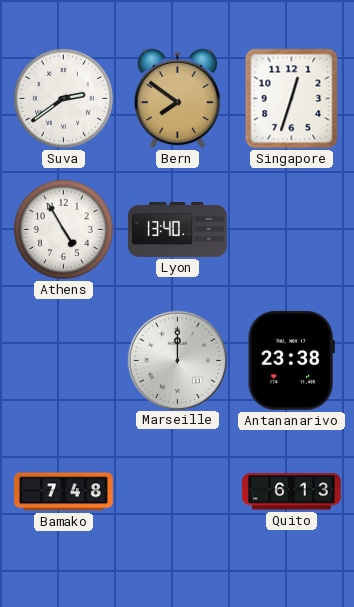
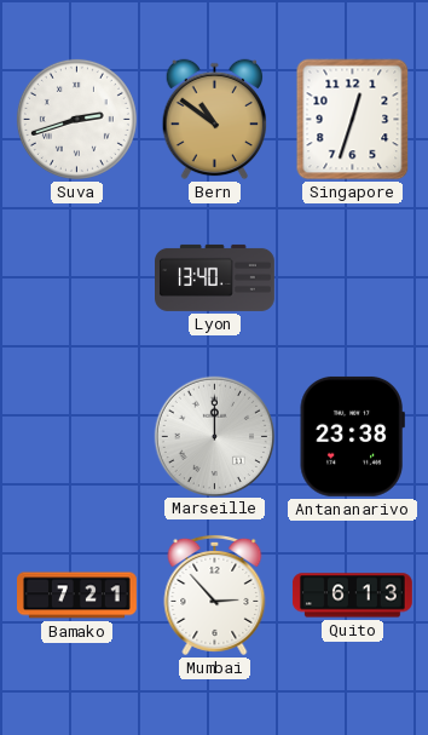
Suva: 2:39 -> 2:42
Bern: 7:51 -> 10:51
Athens: 4:55 -> none
Bamako: 7:48 -> 7:21
Mumbai: none -> 2:53
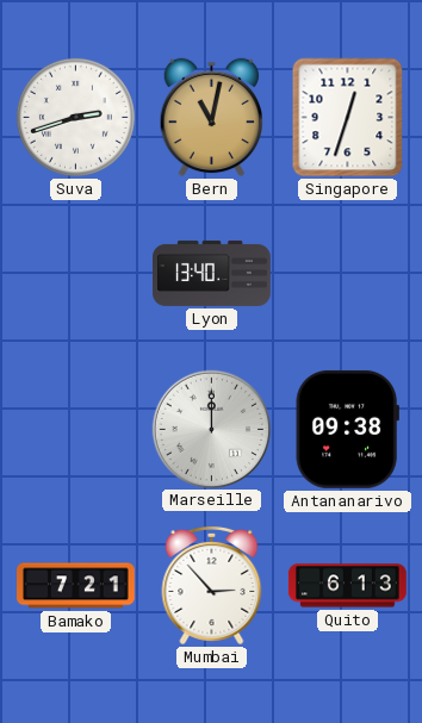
Bern: 10:51 -> 11:02
Antananarivo: 23:38 -> 09:38
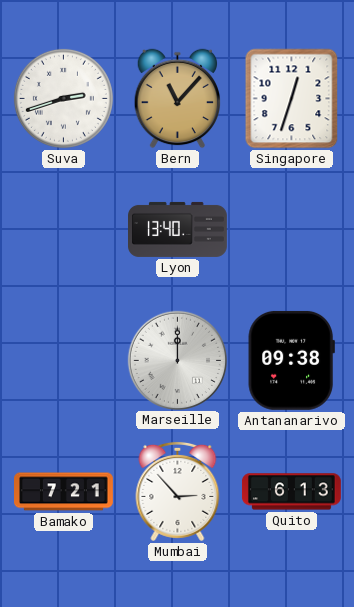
Bern: 11:02 -> 11:07
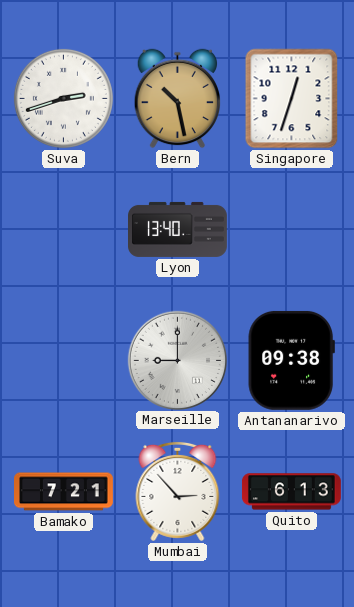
Bern: 11:07 -> 10:28
Marseille: 12:00 -> 9:00
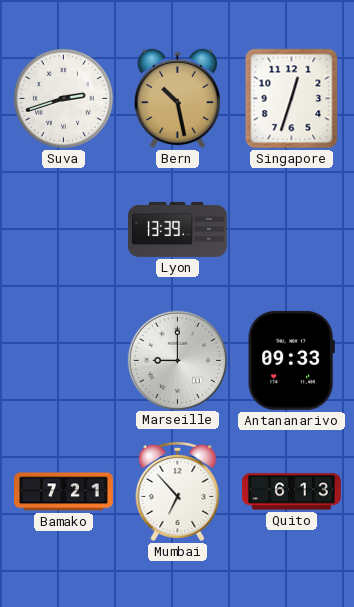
Lyon: 13:40 -> 13:39
Antananarivo: 09:38 -> 09:33
Mumbai: 2:53 -> 6:53
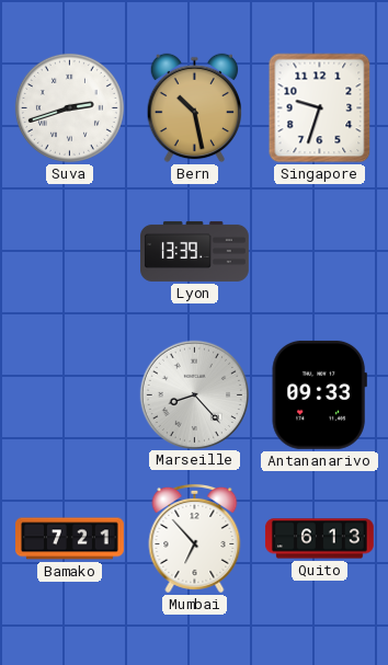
Singapore: 12:33 -> 9:33
Marseille: 9:00 -> 8:23
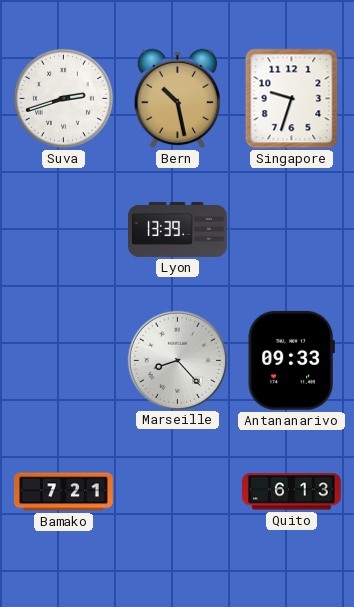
Mumbai: 6:53 -> none
